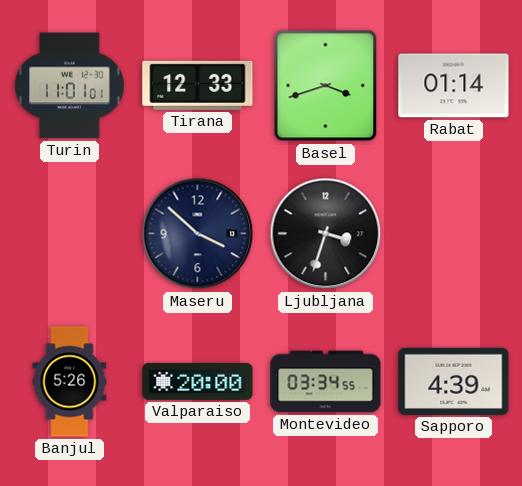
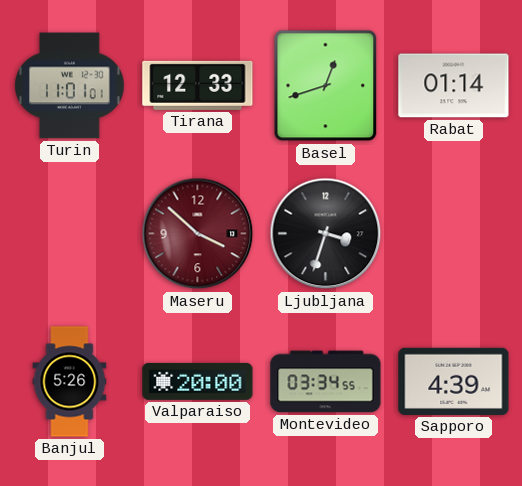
Basel: 3:42 -> 12:42
Maseru dial: navy -> burgundy
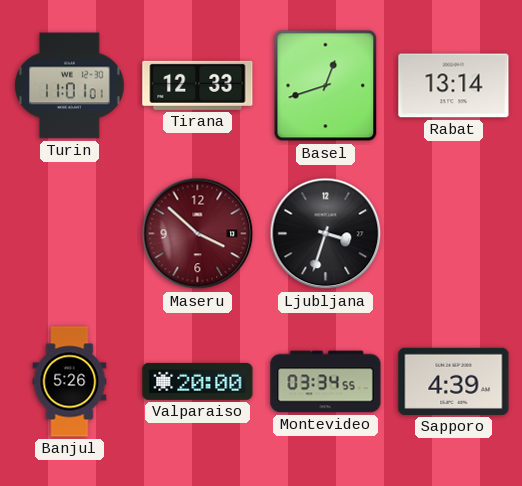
Rabat: 01:14 -> 13:14
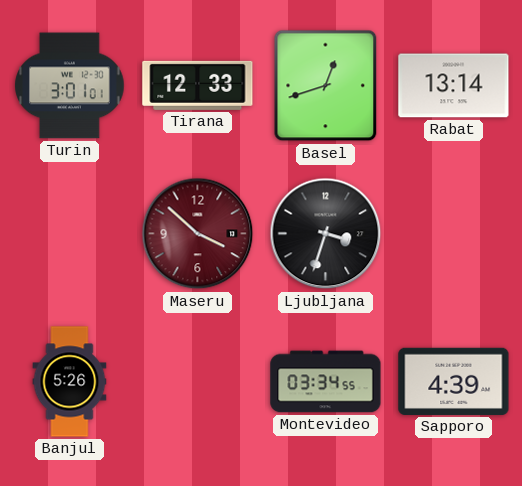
Turin: 11:01 -> 3:01
Valparaiso: 20:00 -> none
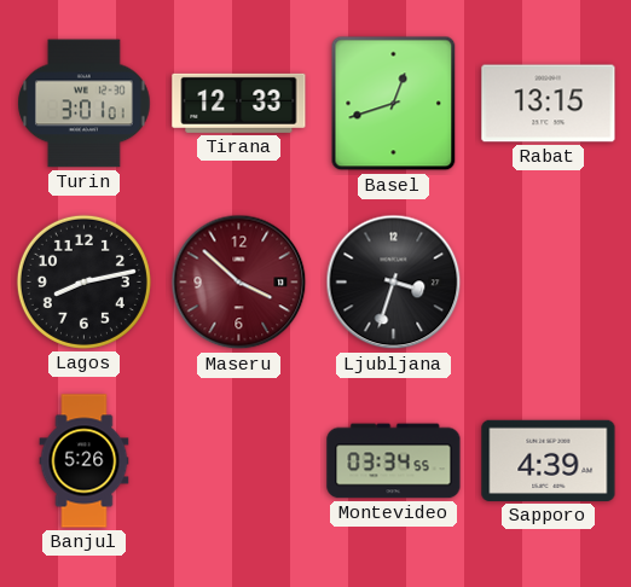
Rabat: 13:14 -> 13:15
Lagos: none -> 8:13
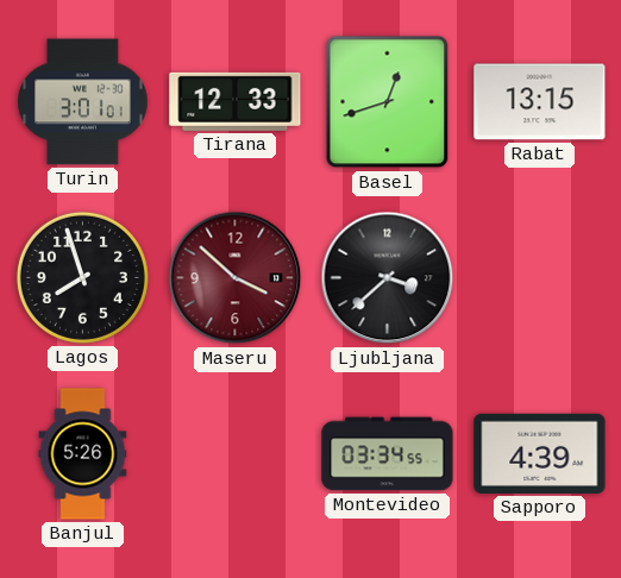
Lagos: 8:13 -> 7:57
Ljubljana: 3:33 -> 3:38
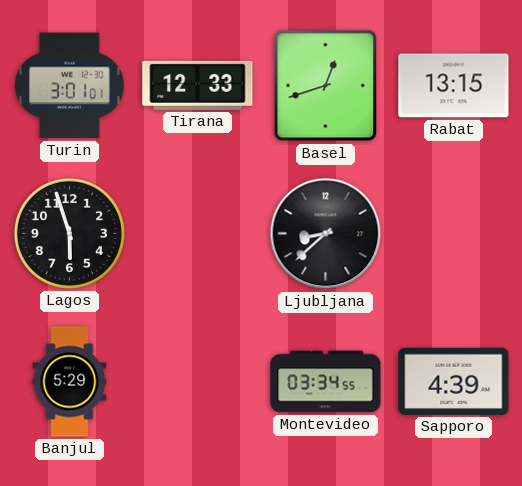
Lagos: 7:57 -> 5:57
Maseru: 3:52 -> none
Ljubljana: 3:38 -> 8:38
Banjul: 5:26 -> 5:29
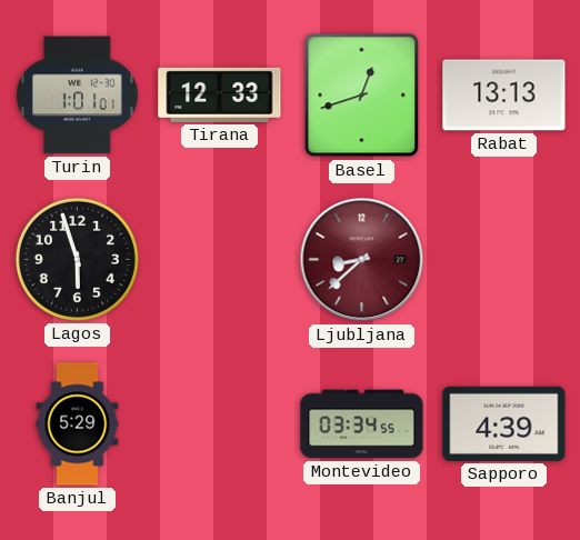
Turin: 3:01 -> 1:01
Rabat: 13:15 -> 13:13
Ljubljana dial: black -> burgundy
